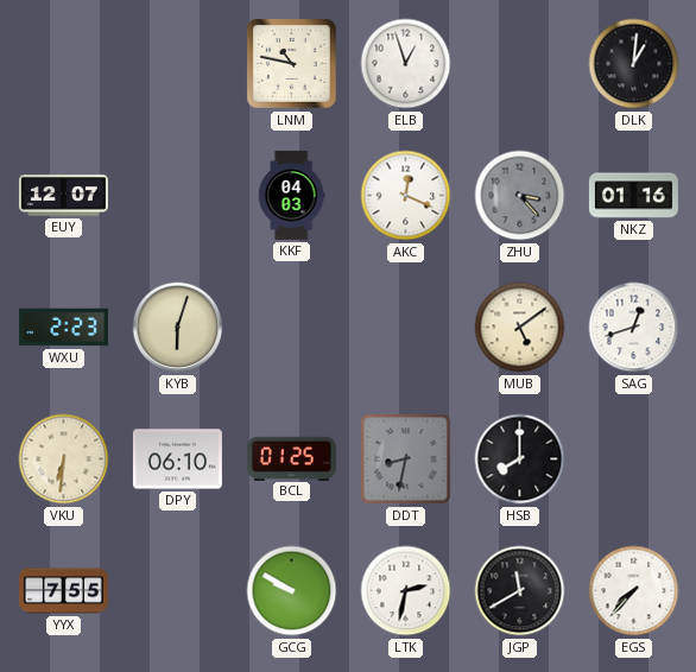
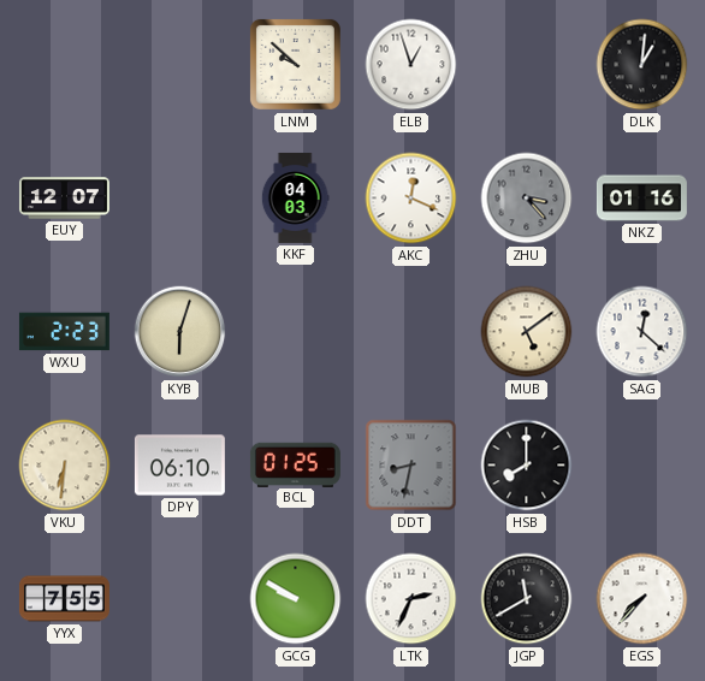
LNM: 10:47 -> 9:52
SAG: 12:42 -> 12:22
LTK: 2:32 -> 2:34
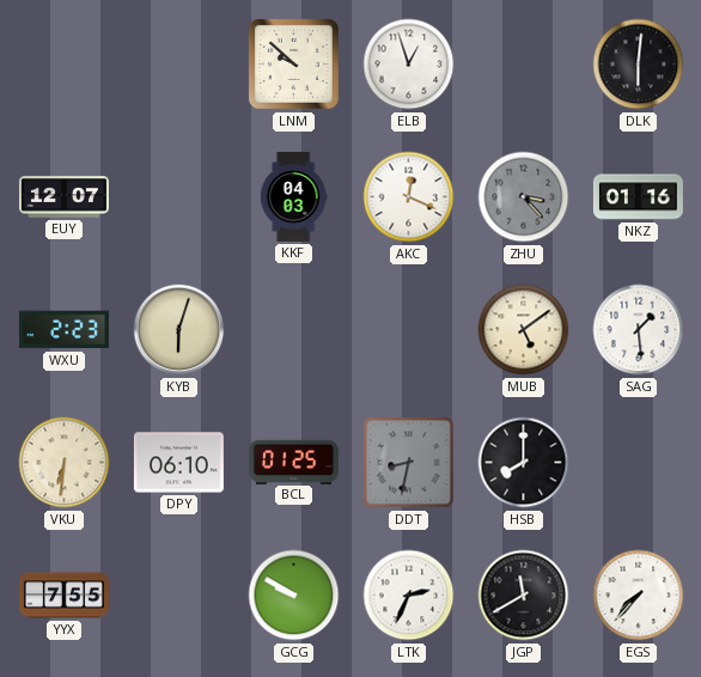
DLK: 1:01 -> 6:01
SAG: 12:22 -> 1:29
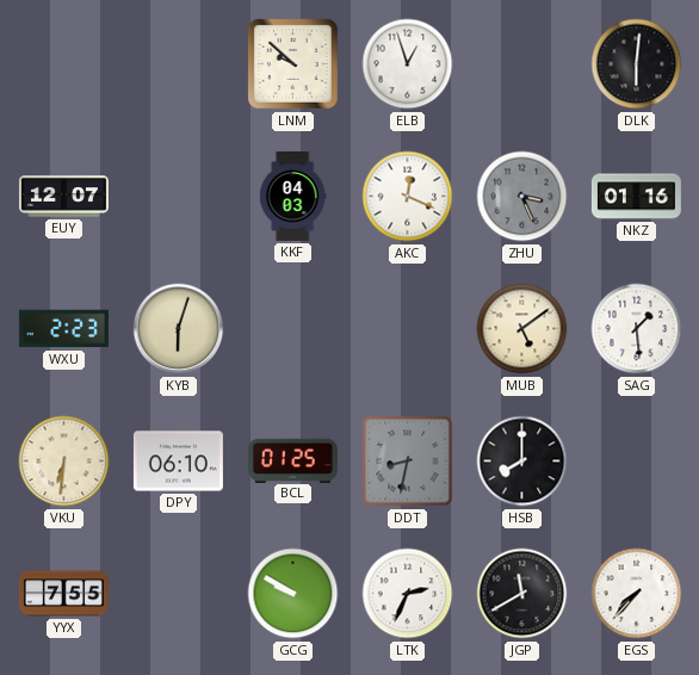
ZHU: 3:23 -> 3:26
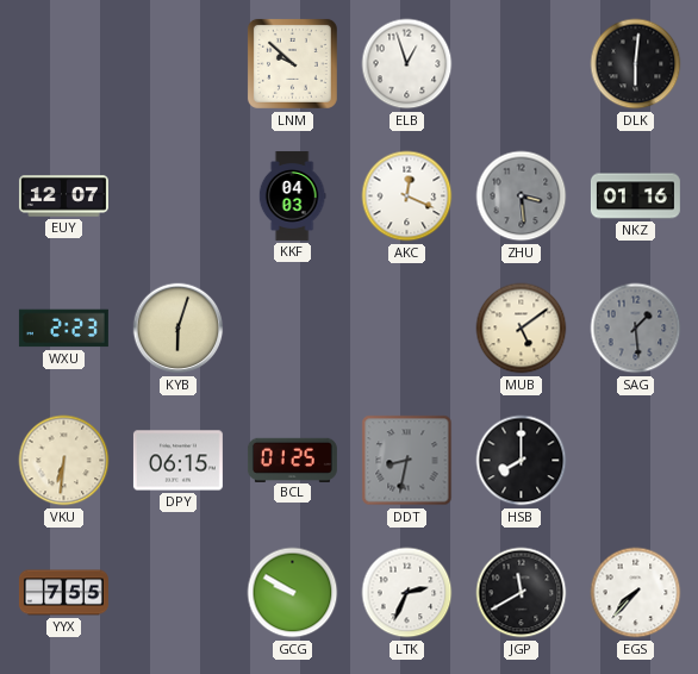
ZHU: 3:26 -> 3:29
SAG dial: white -> grey
DPY: 06:10 -> 06:15
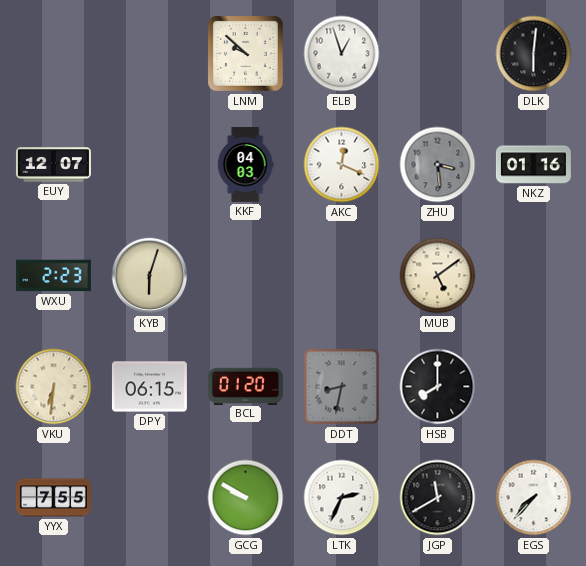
SAG: 1:29 -> none
BCL: 01:25 -> 01:20
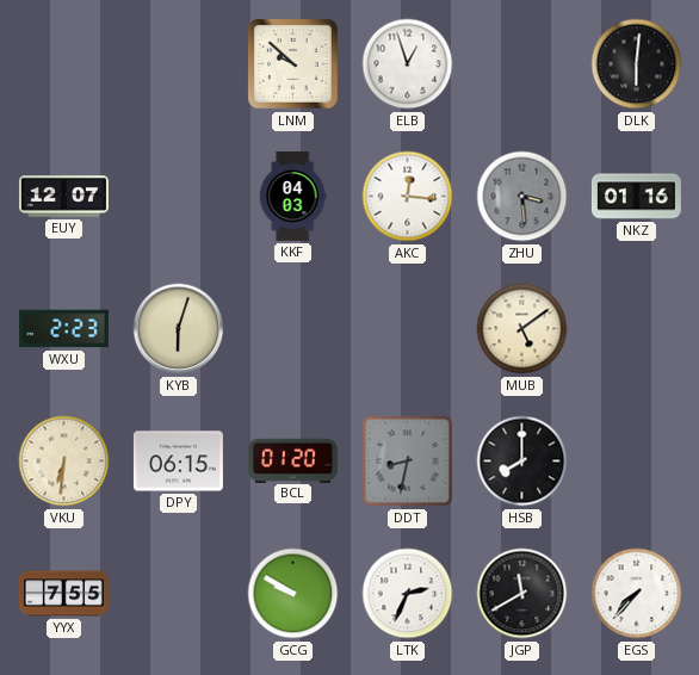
AKC: 12:19 -> 12:16
